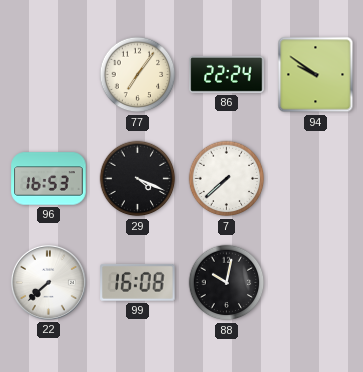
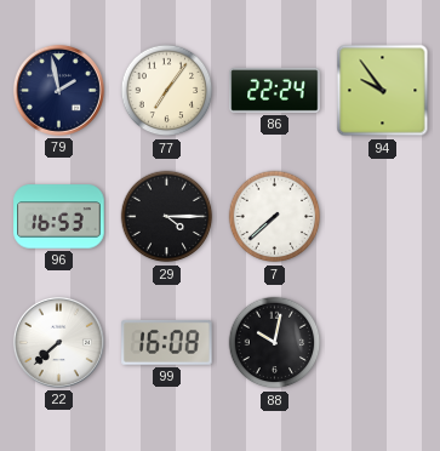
79: none -> 1:58
94: 9:51 -> 9:54
29: 4:19 -> 4:15
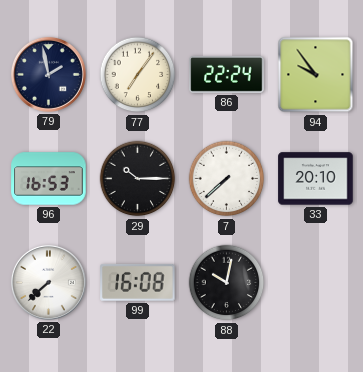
29: 4:15 -> 10:15
33: none -> 20:10
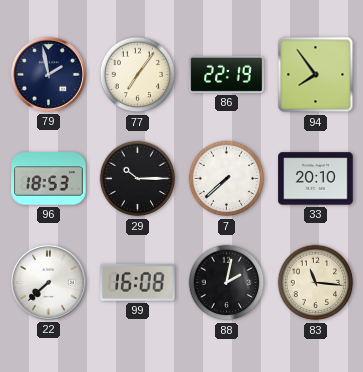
86: 22:24 -> 22:19
94: 9:54 -> 7:54
96: 16:53 -> 18:53
88: 10:02 -> 2:02
83: none -> 11:16
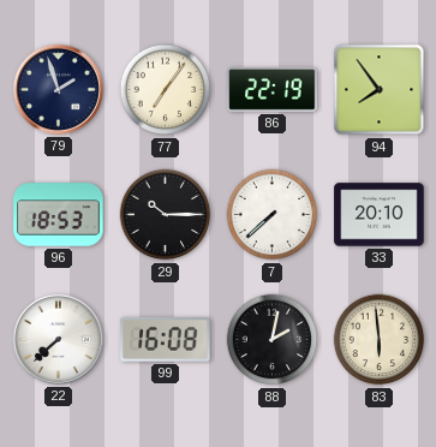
79: 1:58 -> 1:57
83: 11:16 -> 5:59
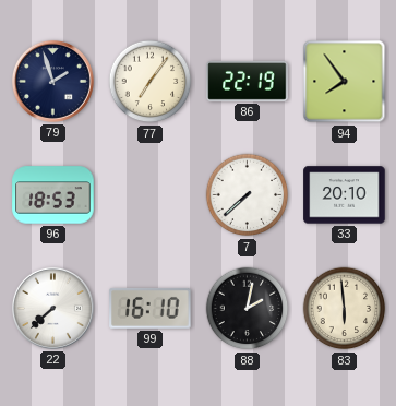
29: 10:15 -> none
99: 16:08 -> 16:10
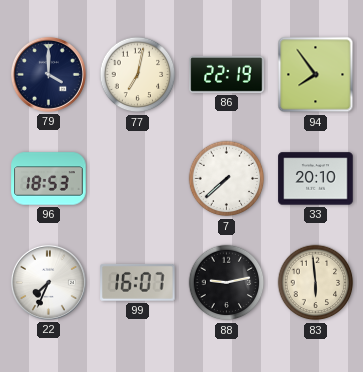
79: 1:57 -> 4:00
77: 7:06 -> 7:02
22: 7:38 -> 7:34
99: 16:10 -> 16:07
88: 2:02 -> 9:13
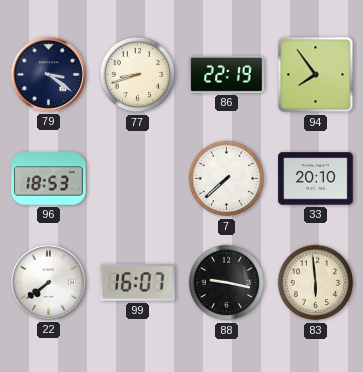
79: 4:00 -> 3:21
77: 7:02 -> 8:42
22: 7:34 -> 7:39
88: 9:13 -> 9:17
